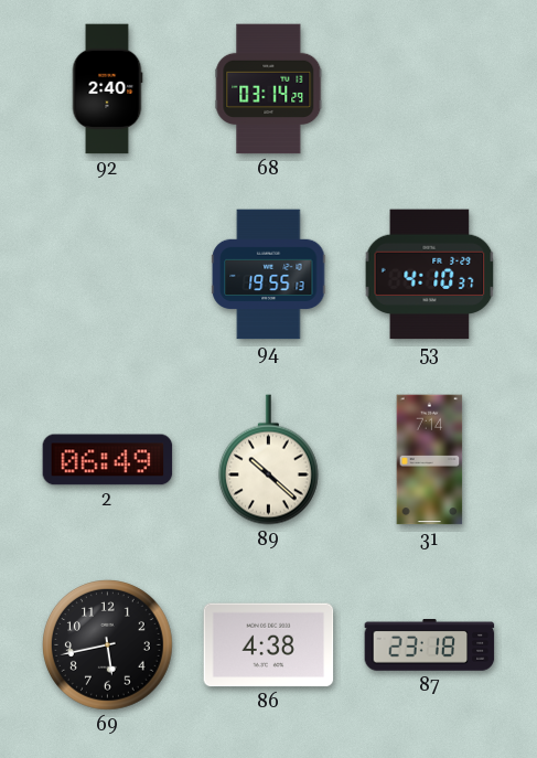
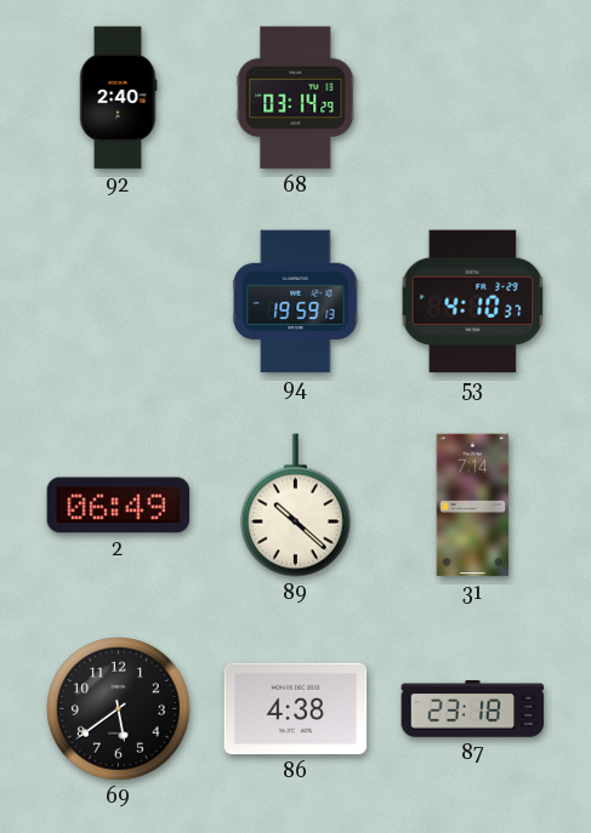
94: 19:55 -> 19:59
69: 5:43 -> 5:39
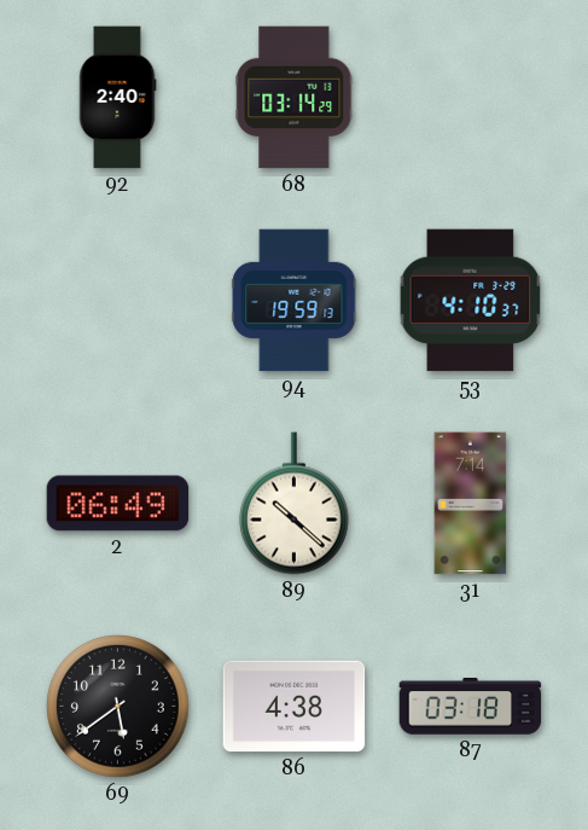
87: 23:18 -> 03:18
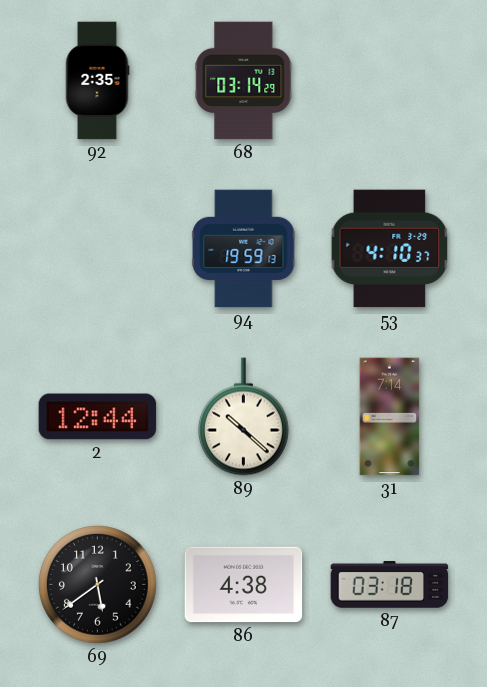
92: 2:40 -> 2:35
2: 06:49 -> 12:44
